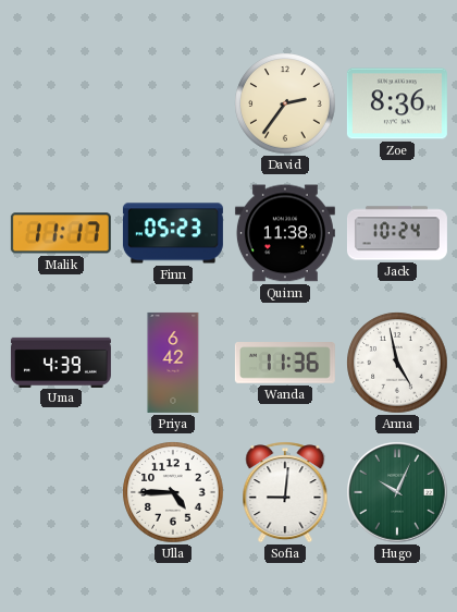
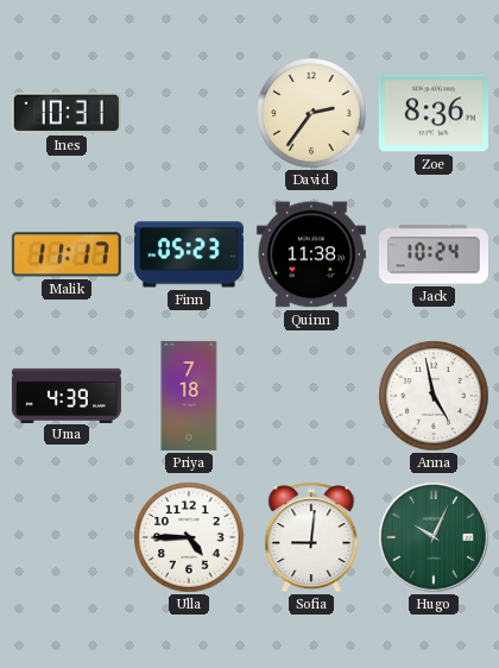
Ines: none -> 10:31
Priya: 6:42 -> 7:18
Wanda: 11:36 -> none
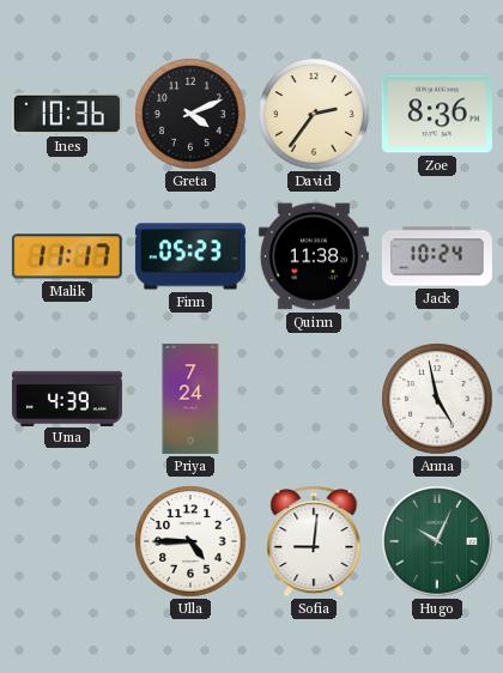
Ines: 10:31 -> 10:36
Greta: none -> 4:11
Priya: 7:18 -> 7:24
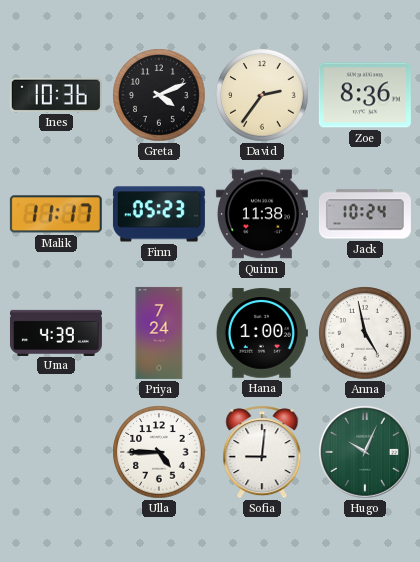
Hana: none -> 1:00
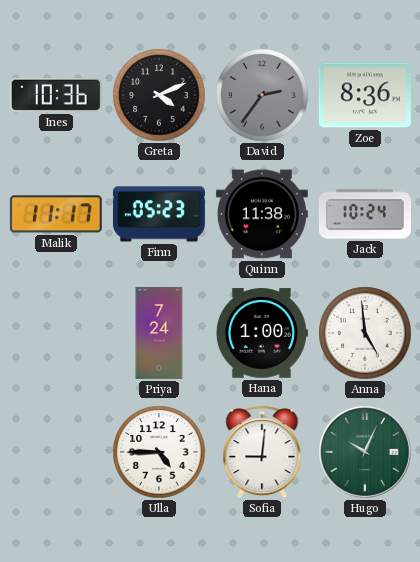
David dial: cream -> grey
Uma: 4:39 -> none
Anna: 4:58 -> 4:59
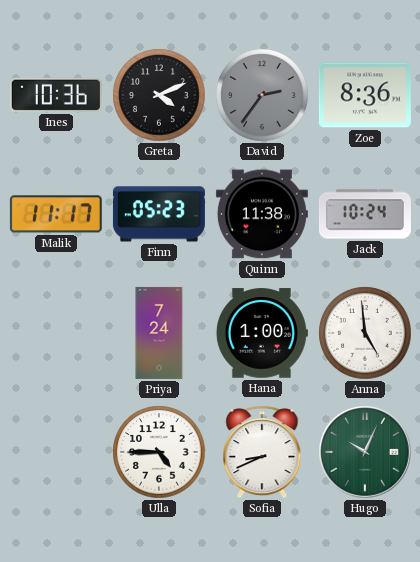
Sofia: 9:01 -> 8:41
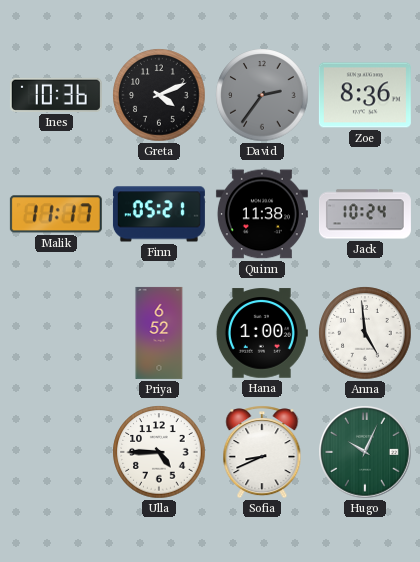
Finn: 05:23 -> 05:21
Priya: 7:24 -> 6:52
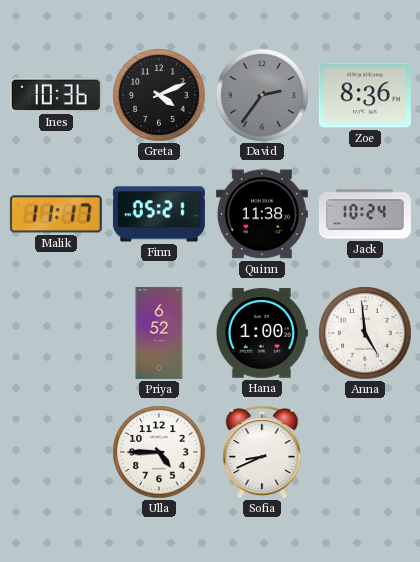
Hugo: 10:04 -> none
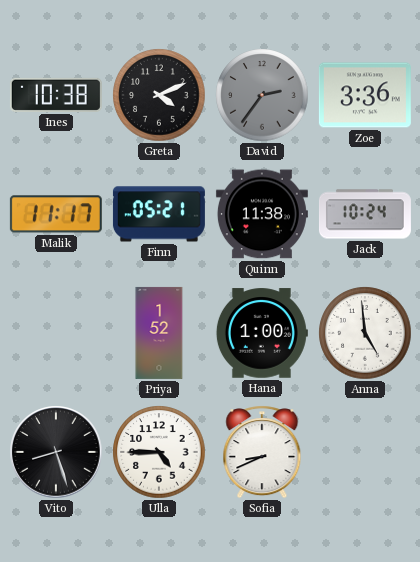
Ines: 10:36 -> 10:38
Zoe: 8:36 -> 3:36
Priya: 6:52 -> 1:52
Vito: none -> 8:27
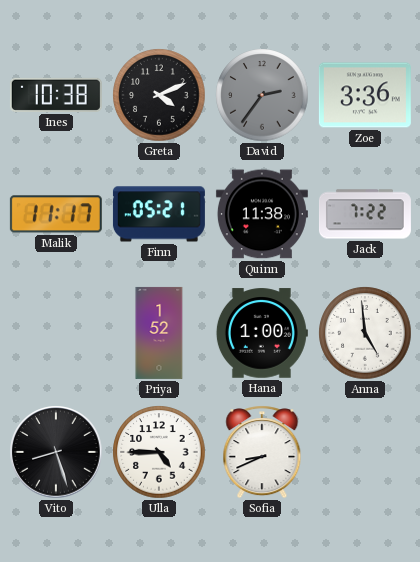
Jack: 10:24 -> 7:22
